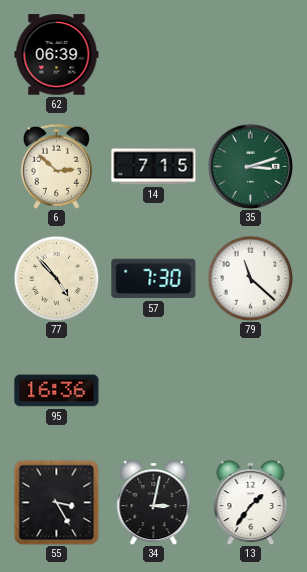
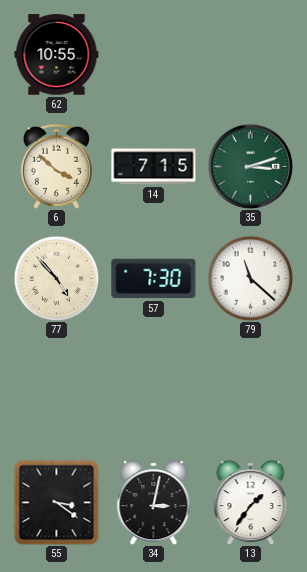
62: 06:39 -> 10:55
6: 2:52 -> 3:52
95: 16:36 -> none
55: 3:25 -> 3:21
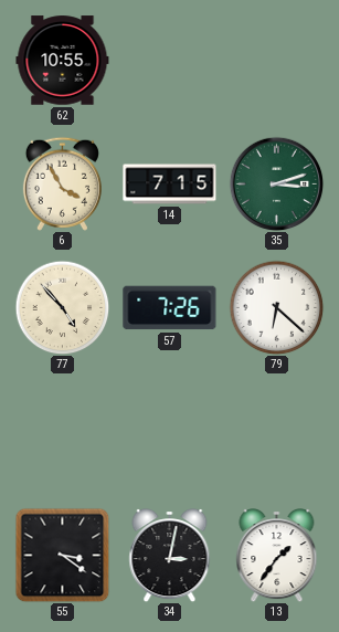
6: 3:52 -> 3:55
57: 7:30 -> 7:26
79: 11:22 -> 6:22
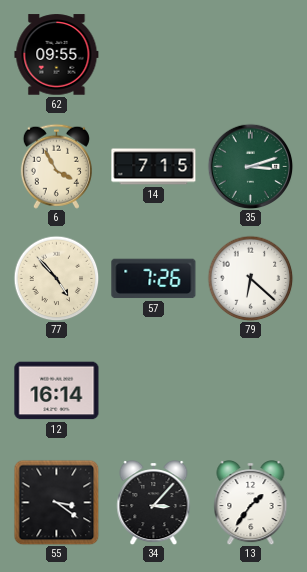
62: 10:55 -> 09:55
12: none -> 16:14
34: 3:02 -> 3:07
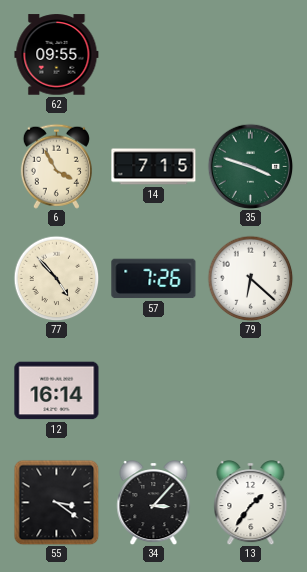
35: 3:12 -> 3:48
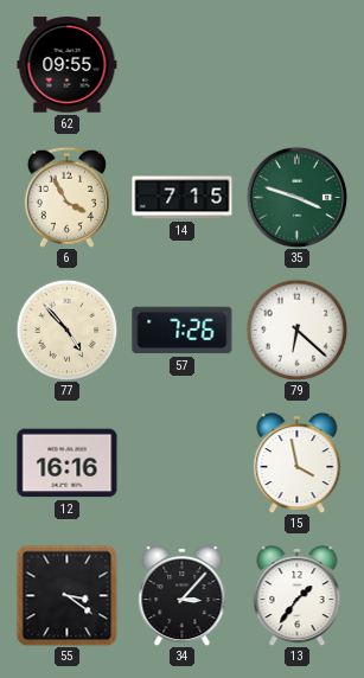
12: 16:14 -> 16:16
15: none -> 3:58
